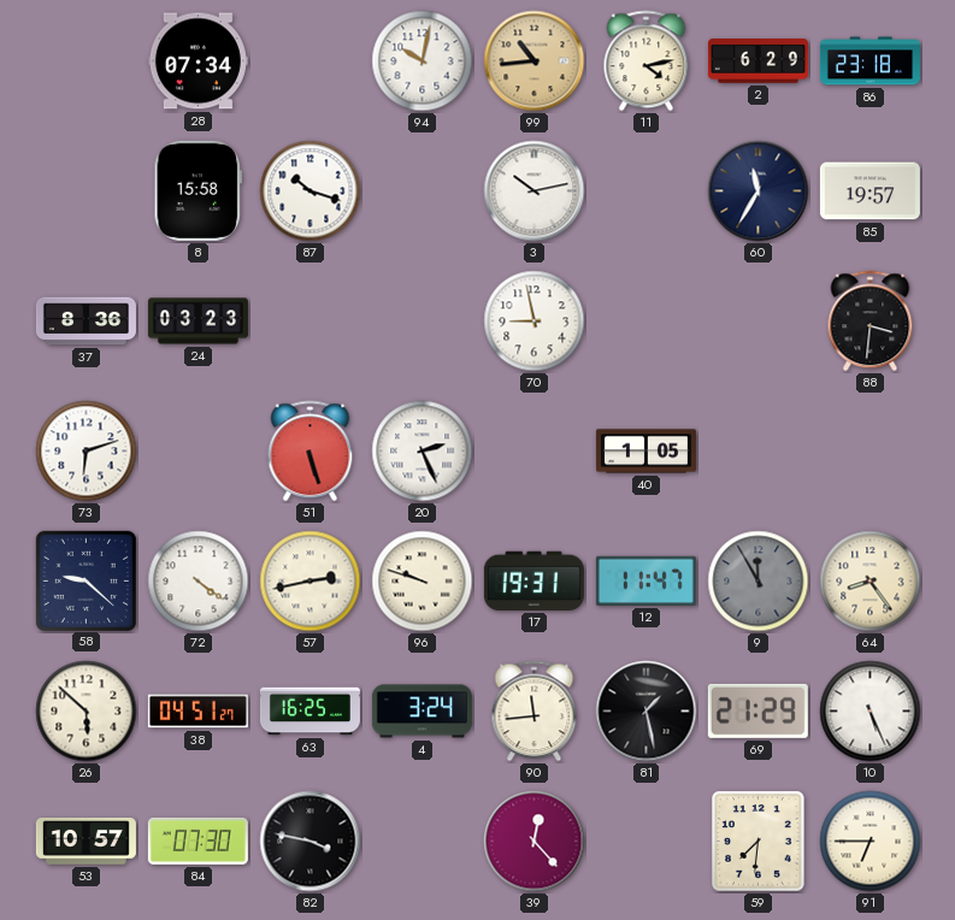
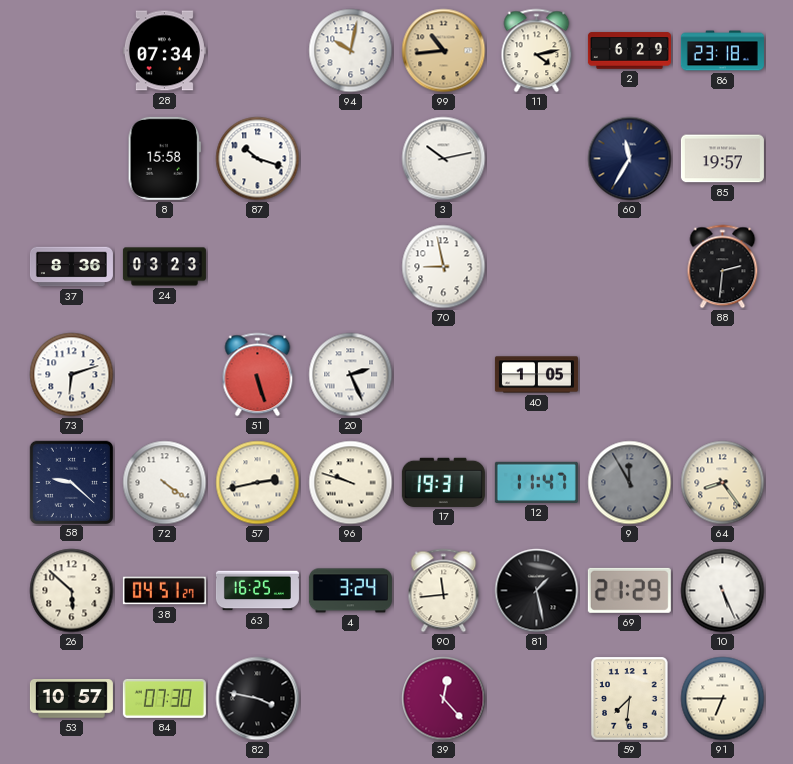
88: 3:31 -> 2:31
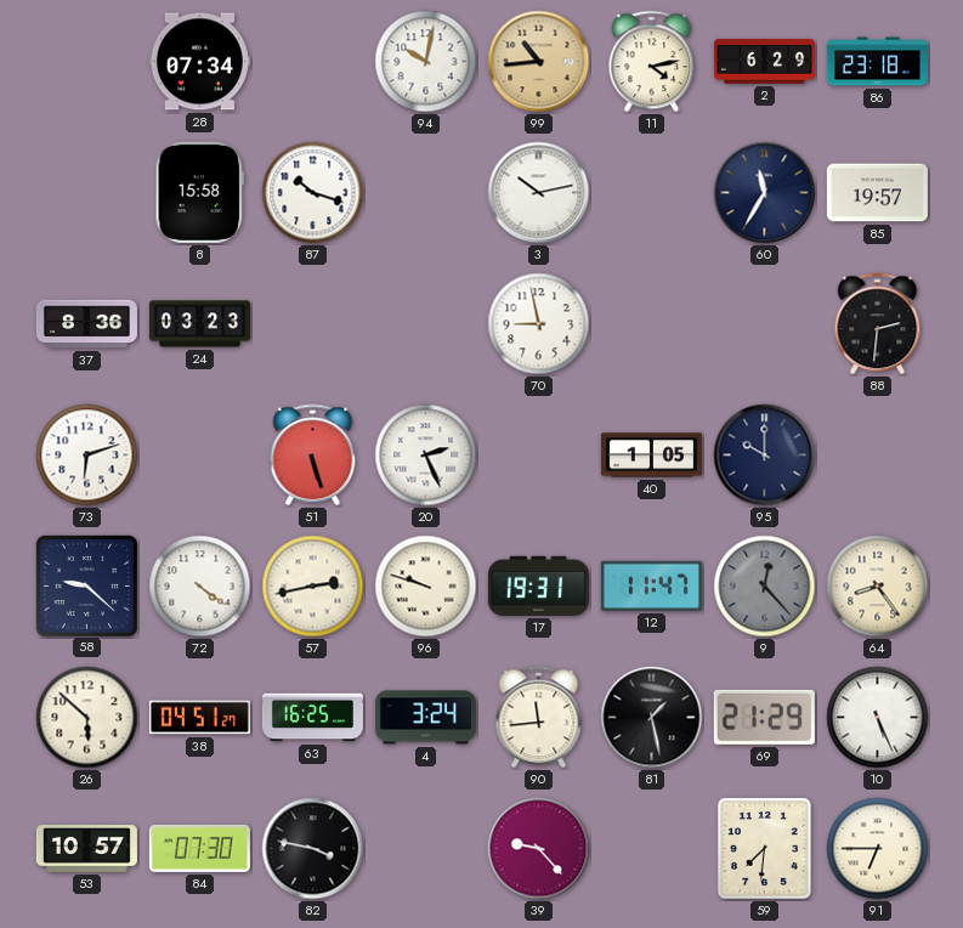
95: none -> 10:00
9: 11:55 -> 12:23
39: 12:23 -> 9:23
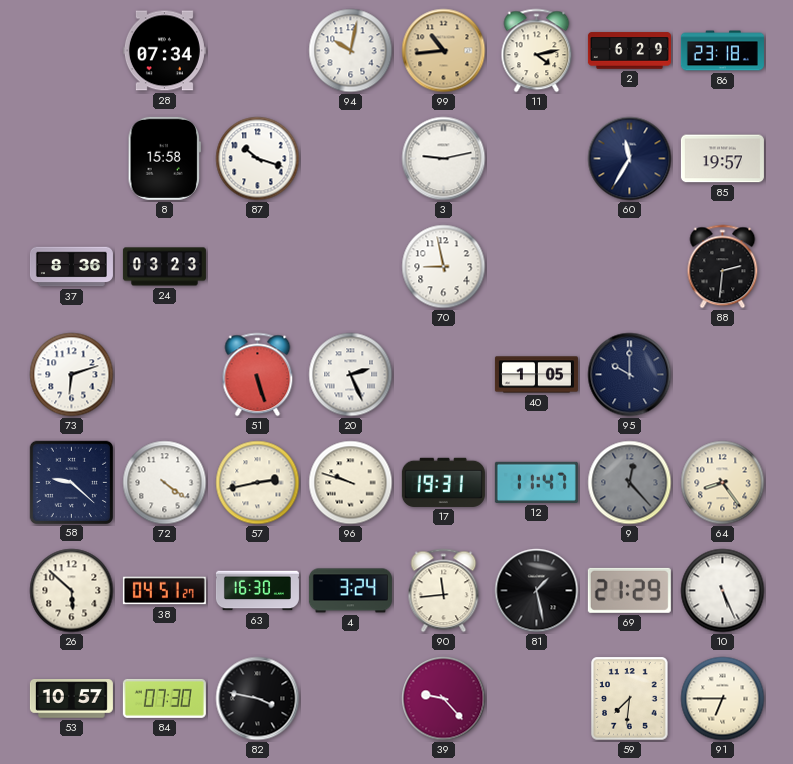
3: 10:13 -> 9:13
63: 16:25 -> 16:30
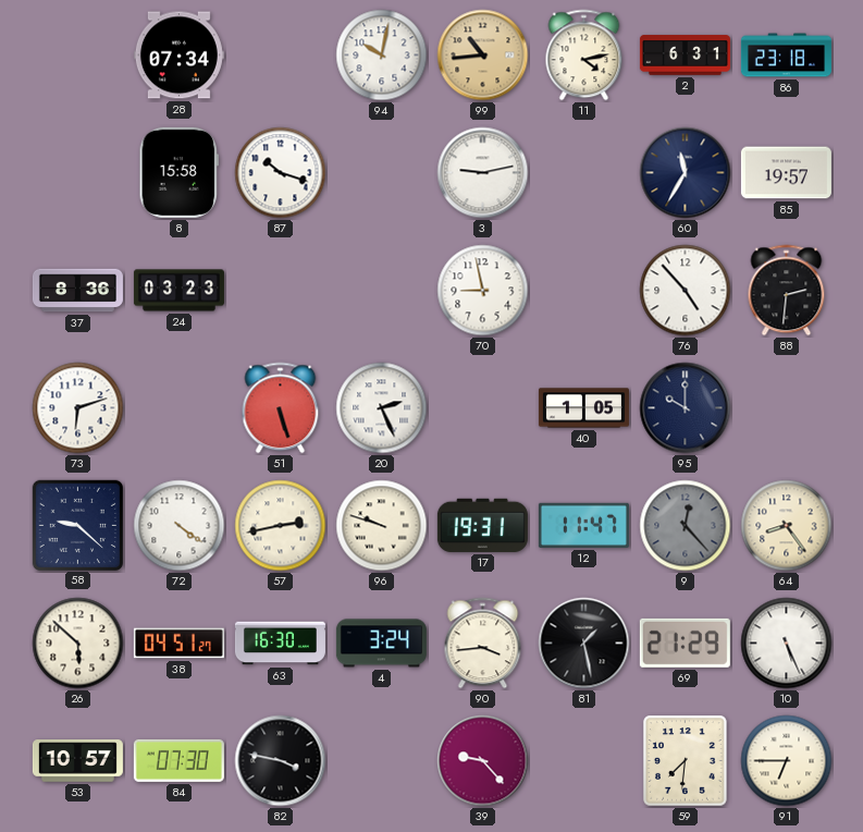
2: 6:29 -> 6:31
76: none -> 4:53
90: 11:44 -> 3:44
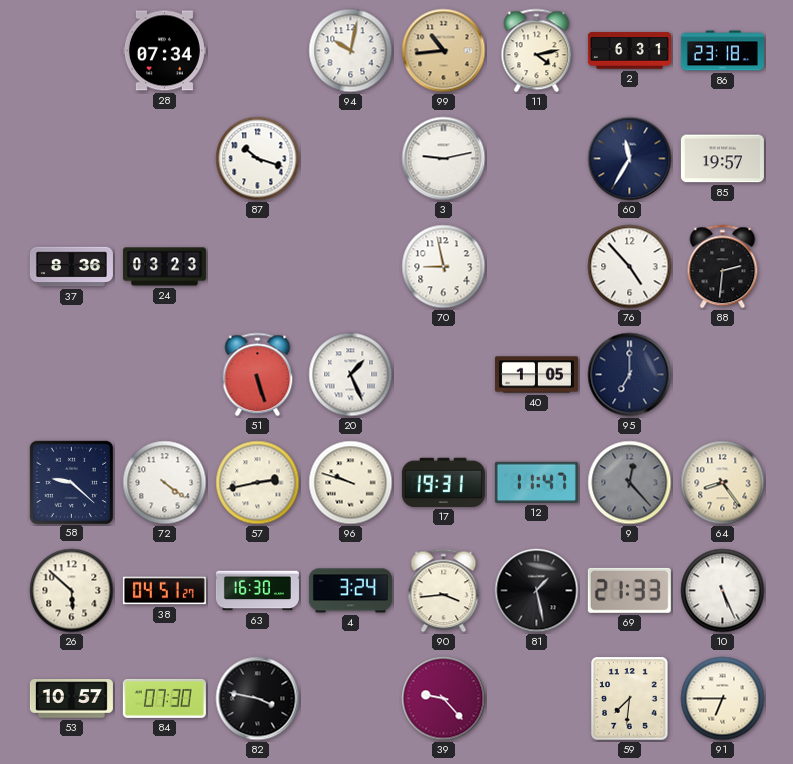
8: 15:58 -> none
73: 6:12 -> none
20: 2:26 -> 1:26
95: 10:00 -> 7:00
69: 21:29 -> 21:33
